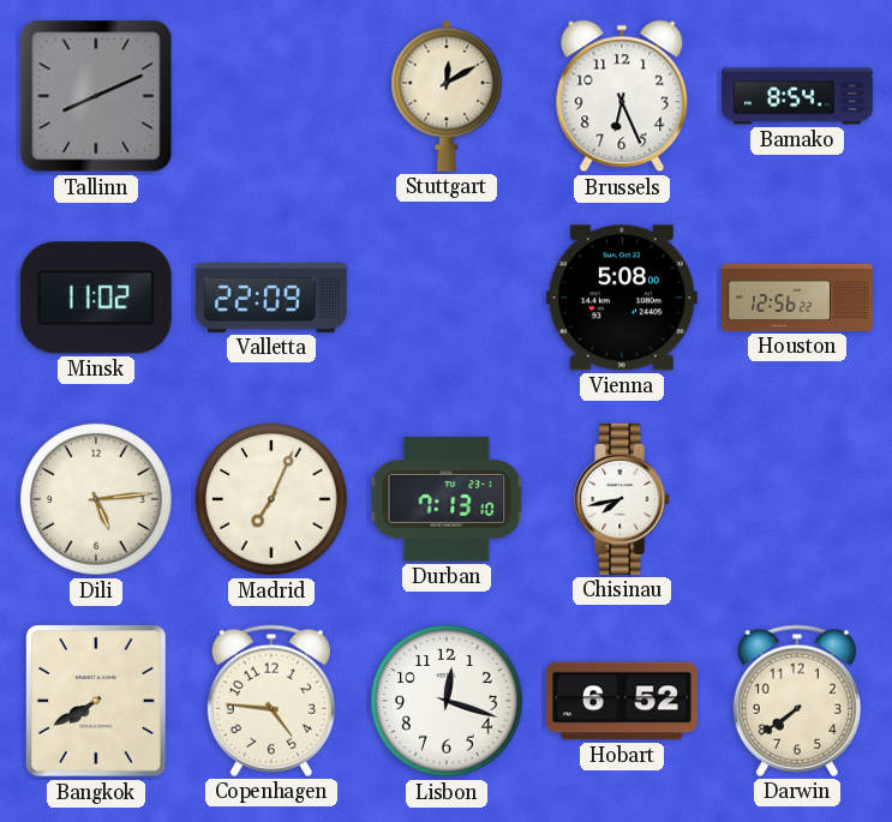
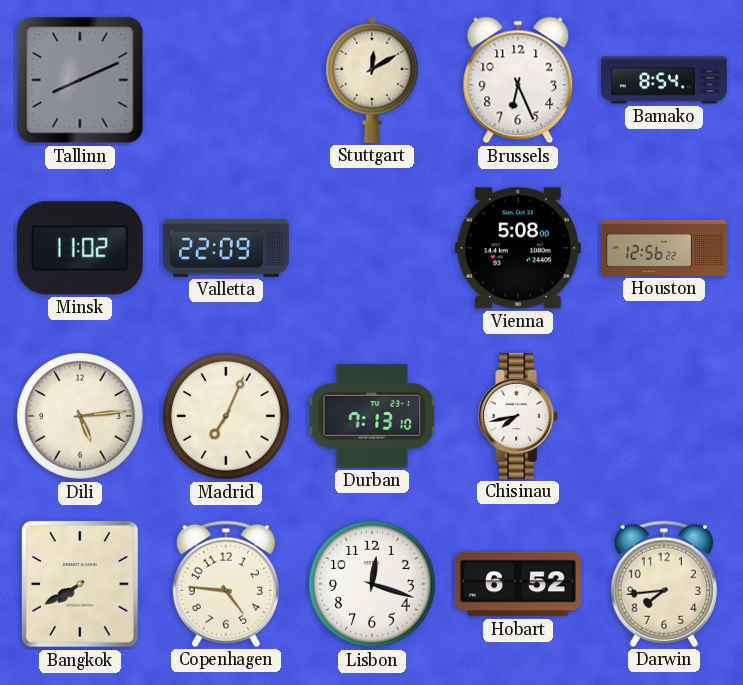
Darwin: 7:39 -> 7:44
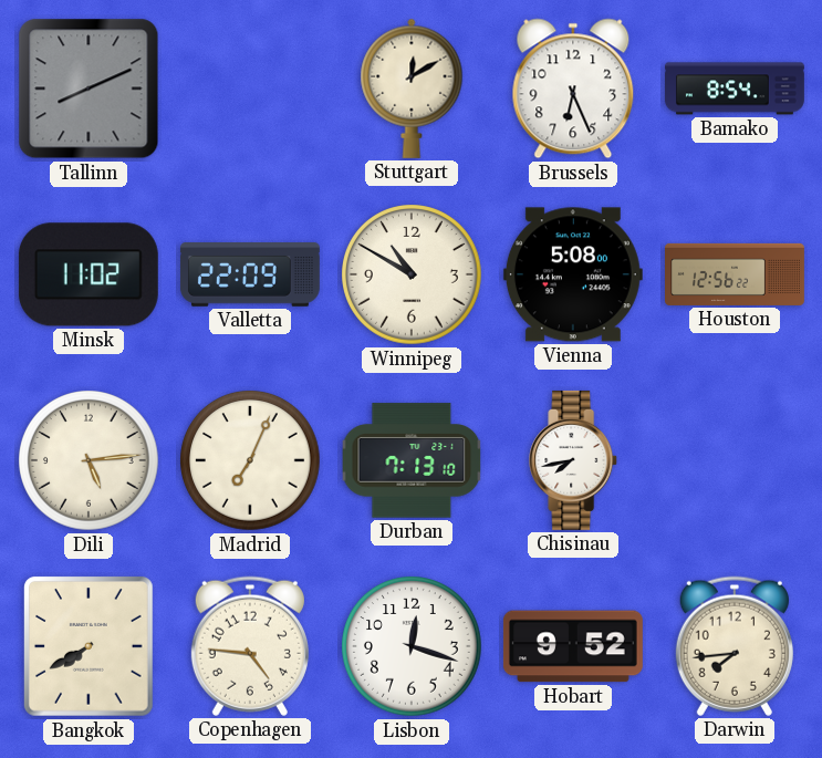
Winnipeg: none -> 10:50
Hobart: 6:52 -> 9:52
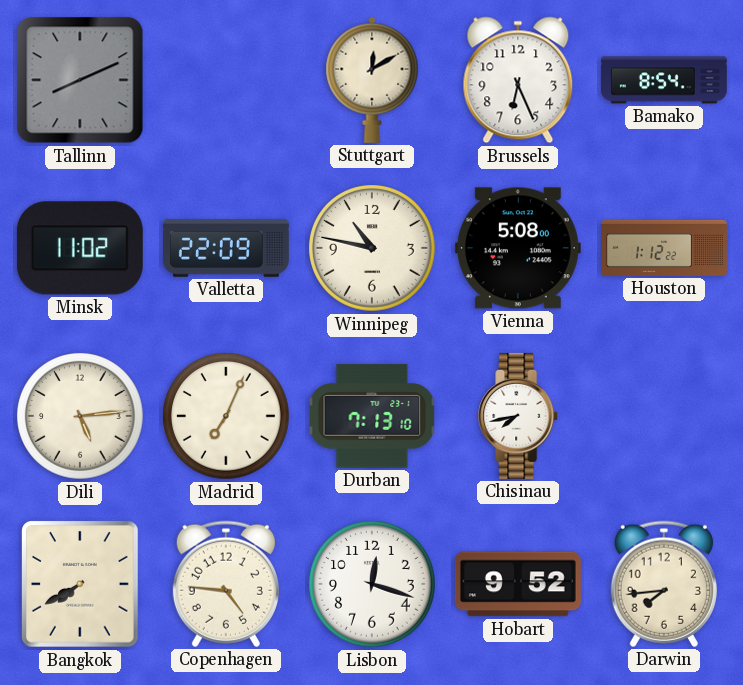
Winnipeg: 10:50 -> 10:47
Houston: 12:56 -> 1:12
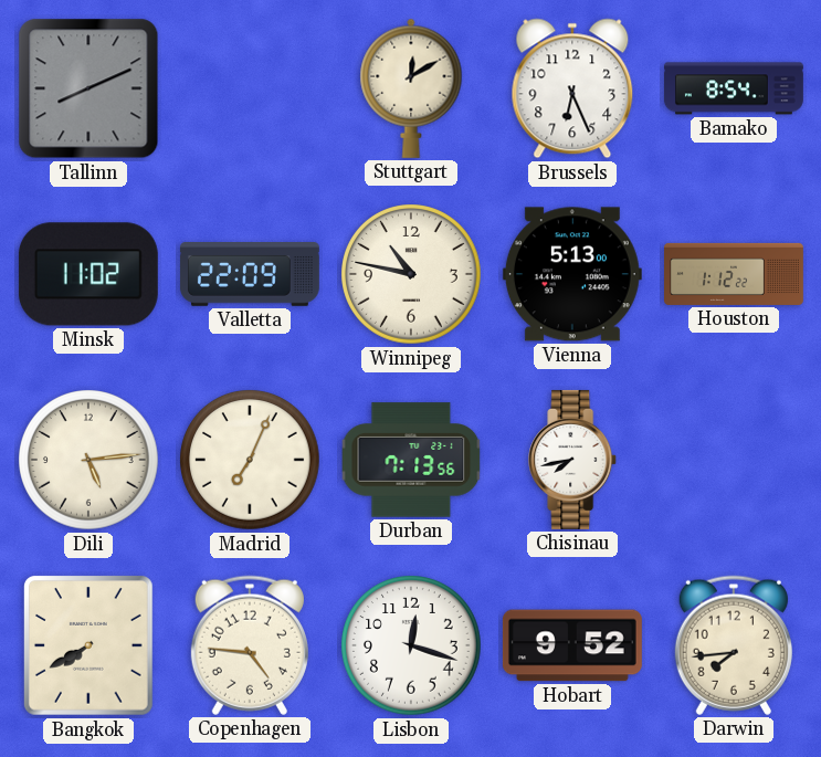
Vienna: 5:08 -> 5:13
Durban: 7:13:10 -> 7:13:56
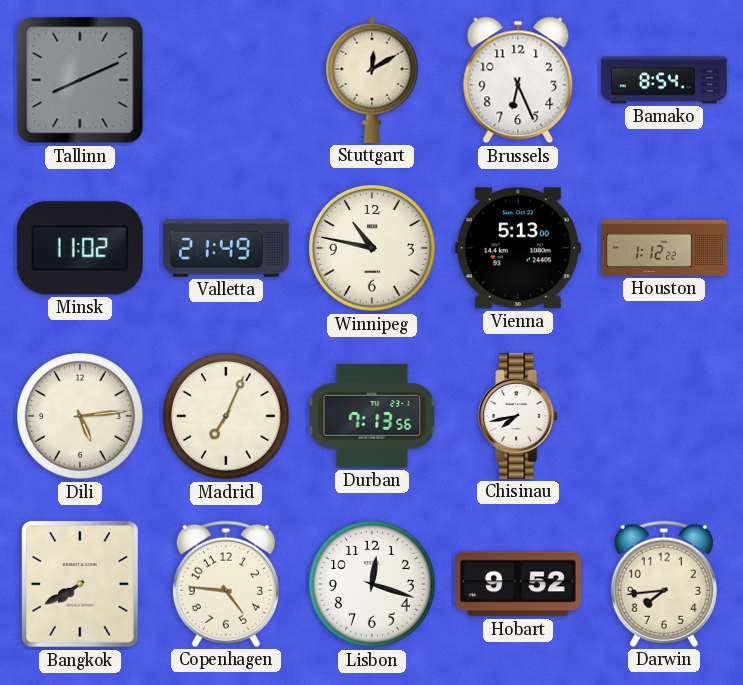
Valletta: 22:09 -> 21:49
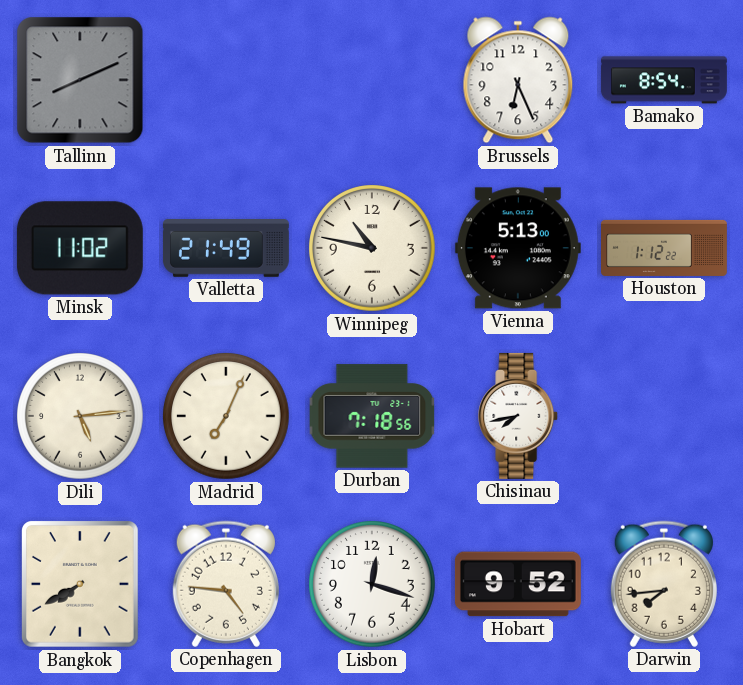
Stuttgart: 12:10 -> none
Durban: 7:13 -> 7:18
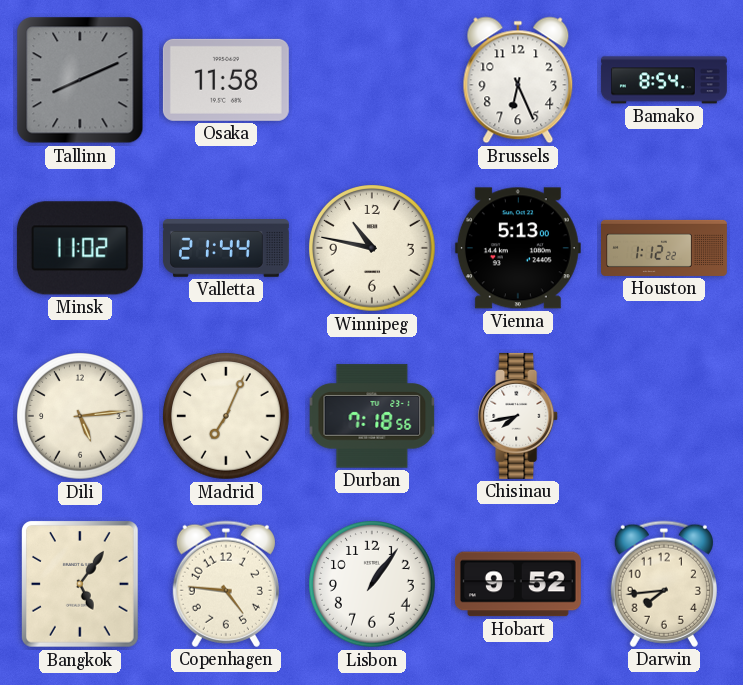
Osaka: none -> 11:58
Valletta: 21:49 -> 21:44
Bangkok: 7:40 -> 5:06
Lisbon: 12:18 -> 1:06
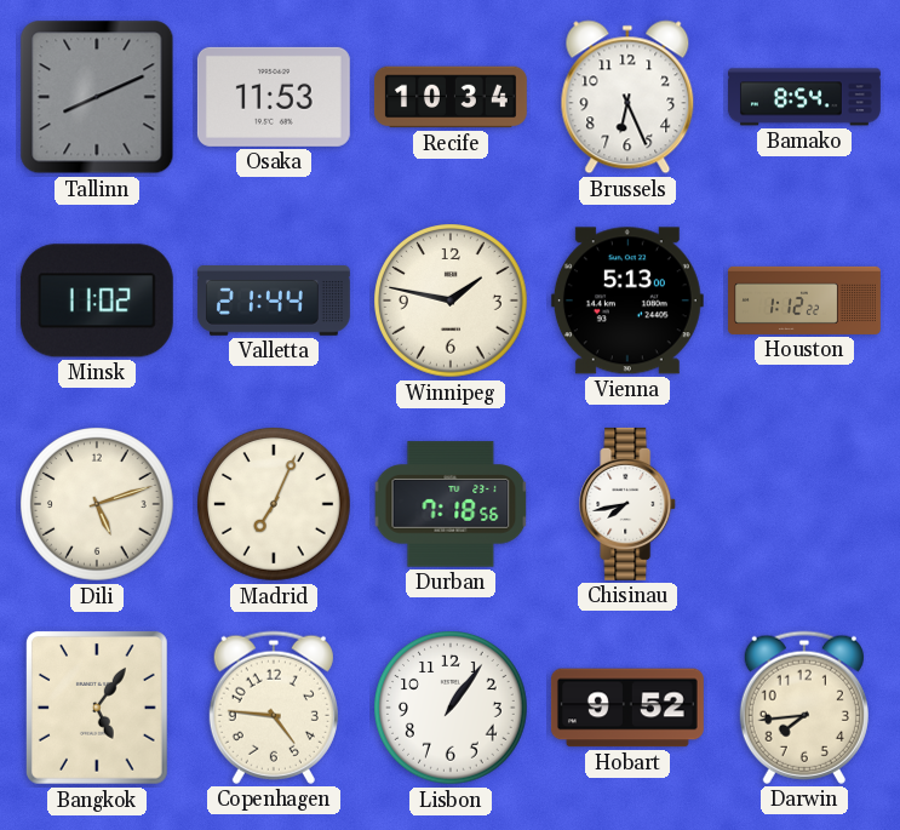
Osaka: 11:58 -> 11:53
Recife: none -> 10:34
Winnipeg: 10:47 -> 1:47
Dili: 5:14 -> 5:12
